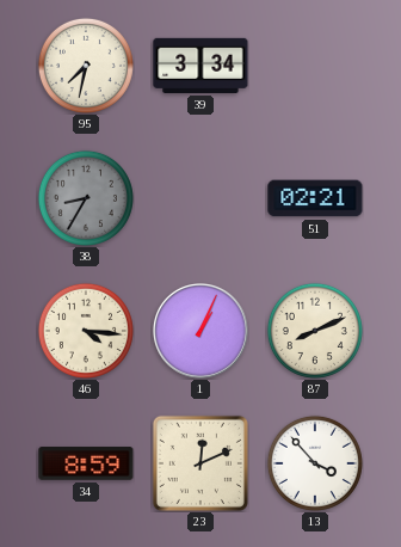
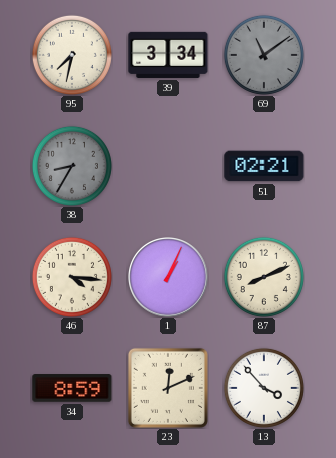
69: none -> 11:09
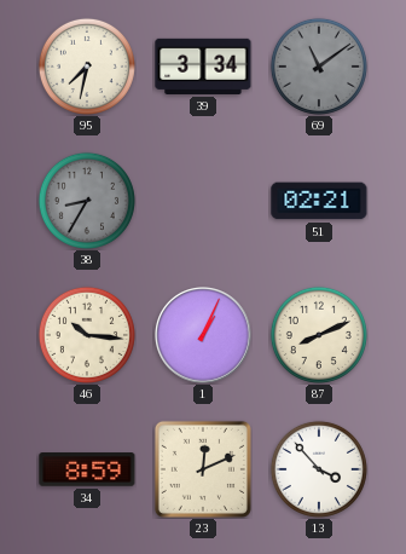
46: 4:16 -> 10:16
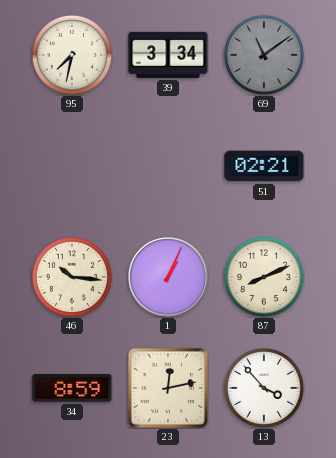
38: 8:35 -> none
23: 12:11 -> 12:13
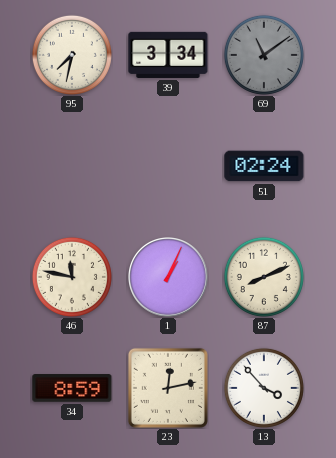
51: 02:21 -> 02:24
46: 10:16 -> 11:47
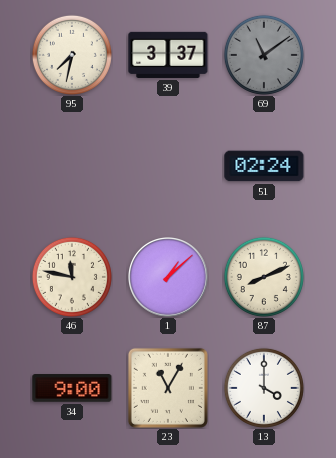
39: 3:34 -> 3:37
1: 1:04 -> 1:08
34: 8:59 -> 9:00
23: 12:13 -> 11:05
13: 3:53 -> 4:00
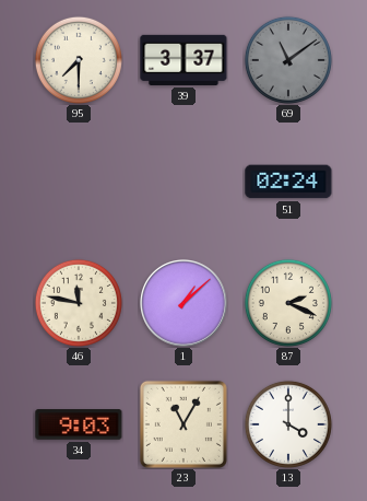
95: 7:32 -> 7:30
87: 8:11 -> 2:19
34: 9:00 -> 9:03
